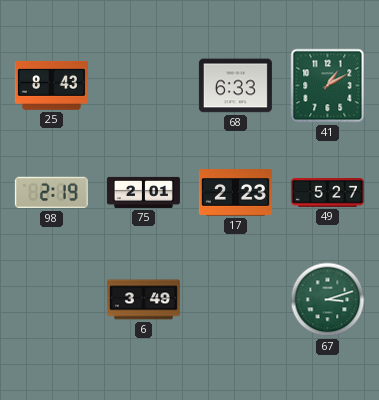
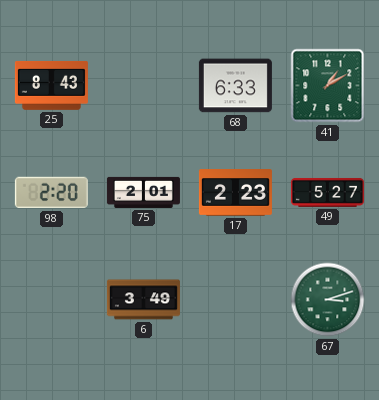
98: 2:19 -> 2:20
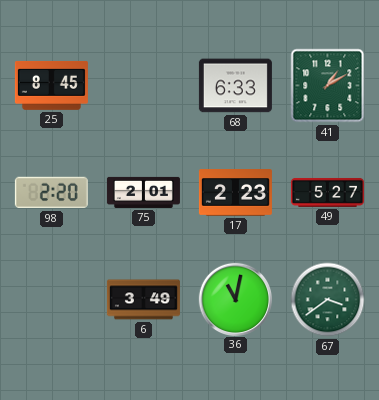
25: 8:43 -> 8:45
36: none -> 11:02
67: 3:12 -> 3:39
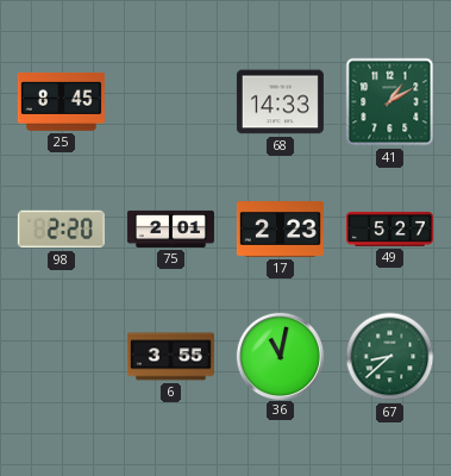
68: 6:33 -> 14:33
6: 3:49 -> 3:55
67: 3:39 -> 8:38
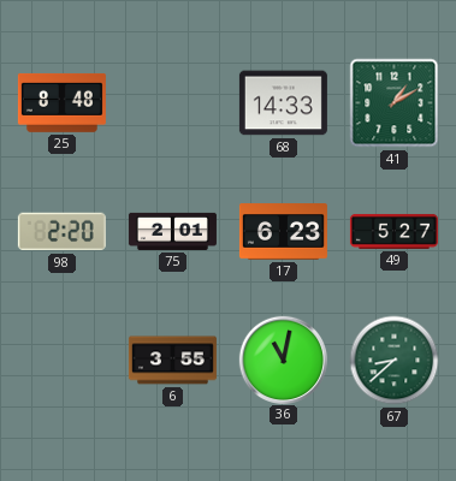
25: 8:45 -> 8:48
17: 2:23 -> 6:23
